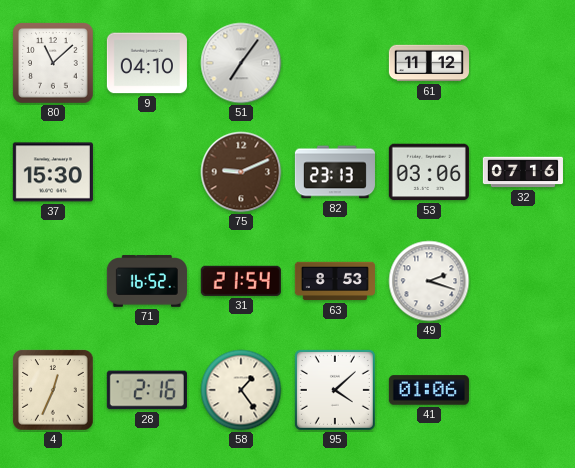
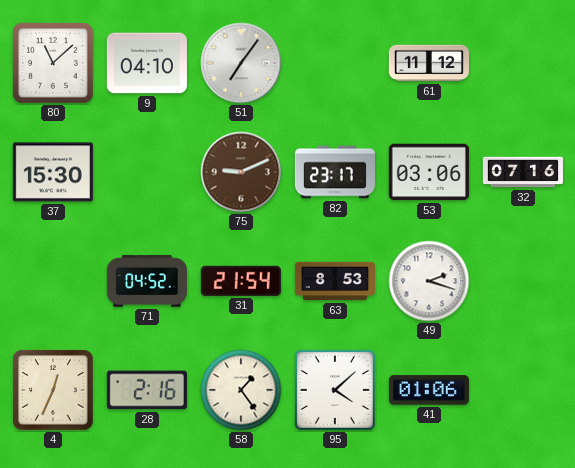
82: 23:13 -> 23:17
71: 16:52 -> 04:52
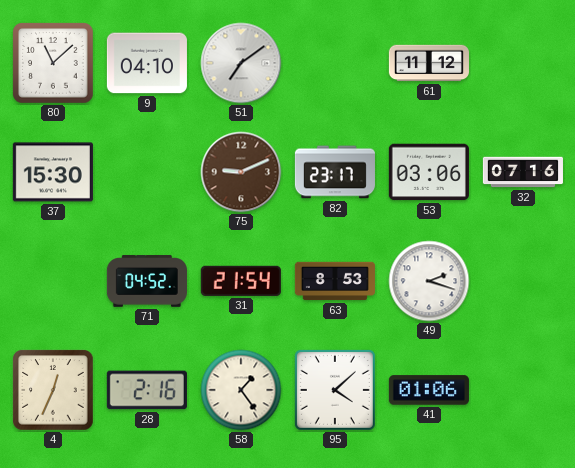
51: 7:06 -> 7:09
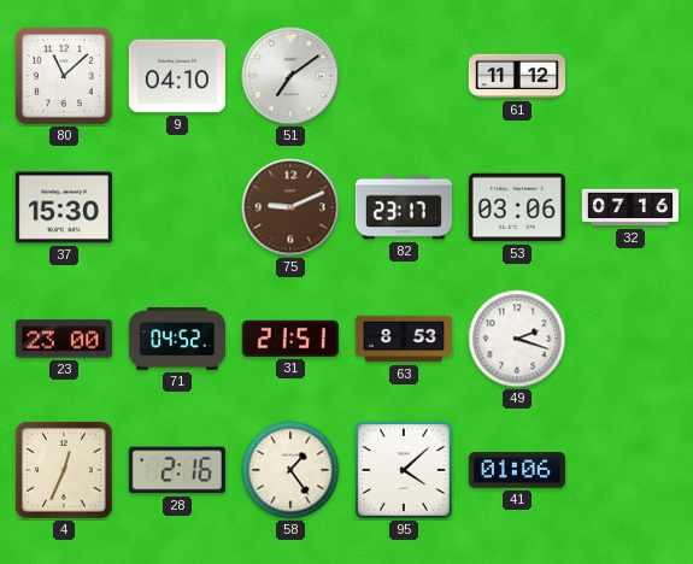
23: none -> 23:00
31: 21:54 -> 21:51
